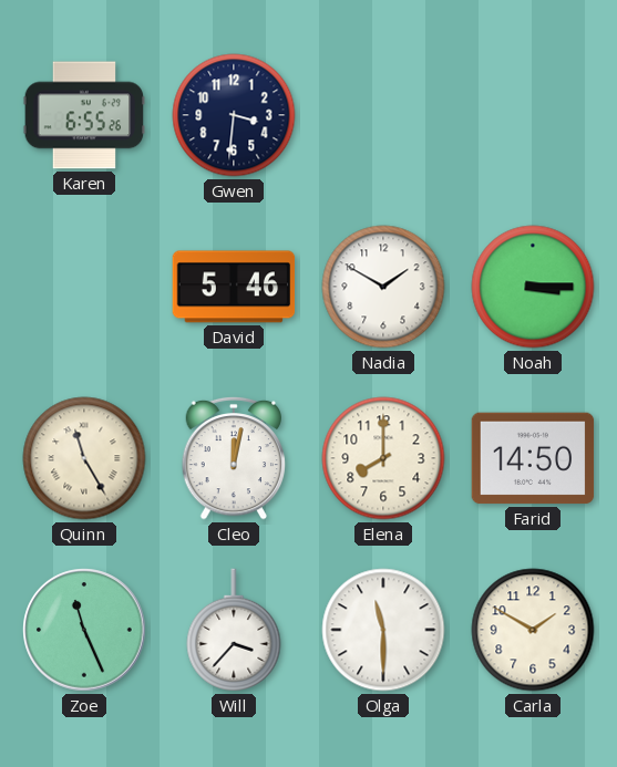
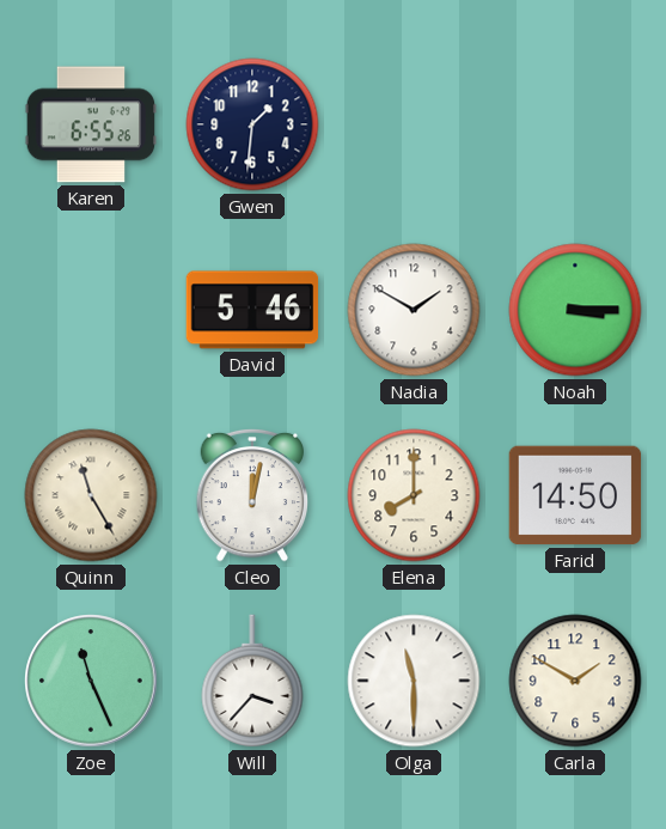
Gwen: 3:31 -> 1:31
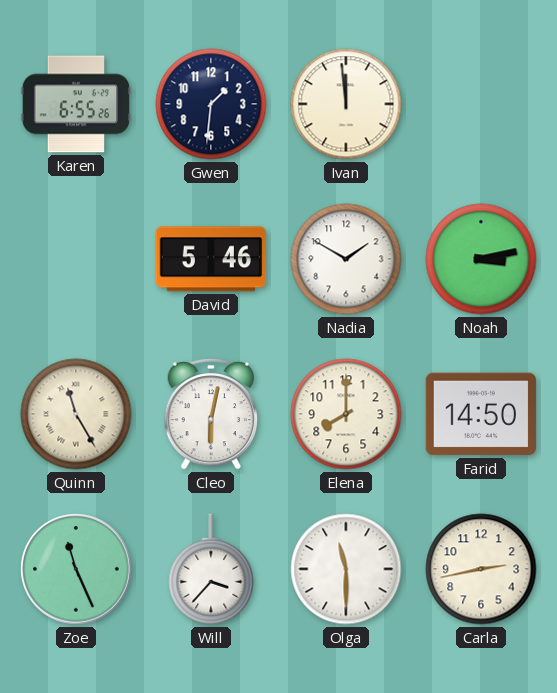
Ivan: none -> 11:59
Noah: 3:15 -> 3:13
Cleo: 12:02 -> 6:02
Carla: 1:50 -> 2:43
